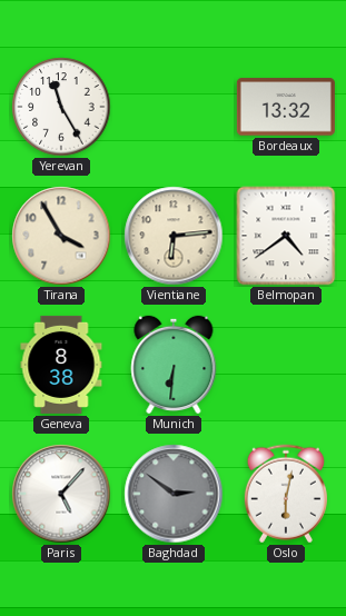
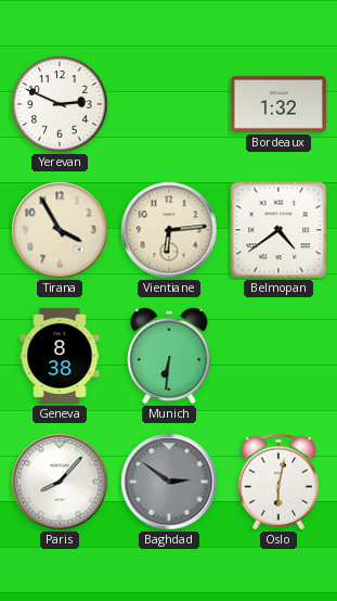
Yerevan: 11:25 -> 2:49
Bordeaux: 13:32 -> 1:32
Paris: 5:07 -> 8:07
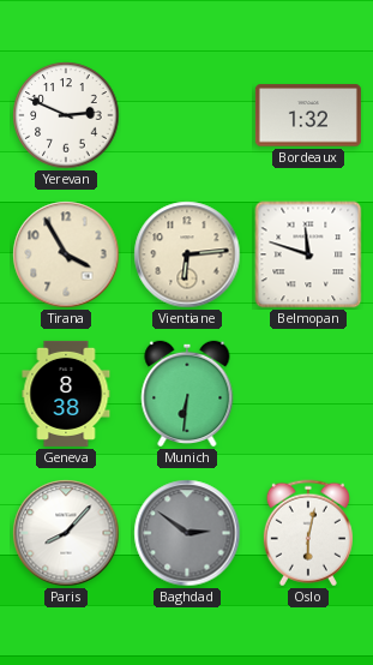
Belmopan: 4:39 -> 11:48
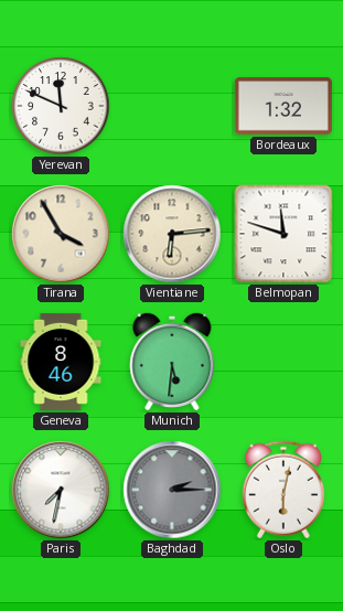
Yerevan: 2:49 -> 11:49
Geneva: 8:38 -> 8:46
Munich: 6:31 -> 5:31
Paris: 8:07 -> 7:32
Baghdad: 2:51 -> 2:15
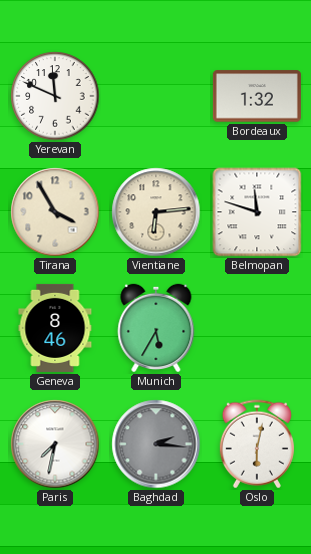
Munich: 5:31 -> 5:35
Baghdad: 2:15 -> 2:16
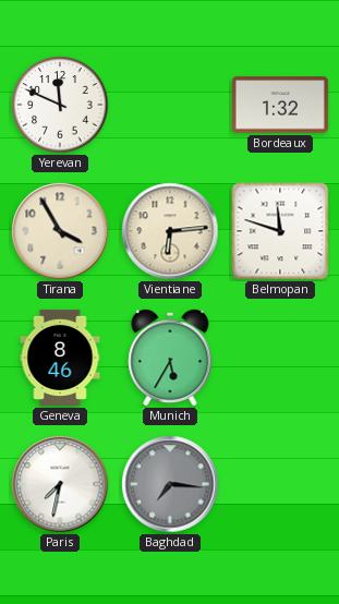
Baghdad: 2:16 -> 7:16
Oslo: 6:02 -> none
